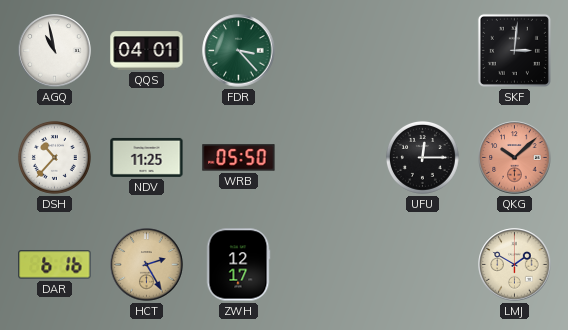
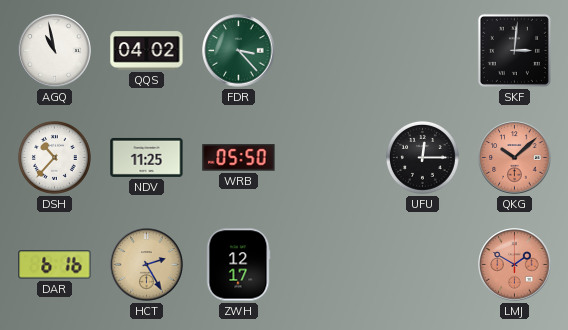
QQS: 04:01 -> 04:02
LMJ dial: cream -> salmon
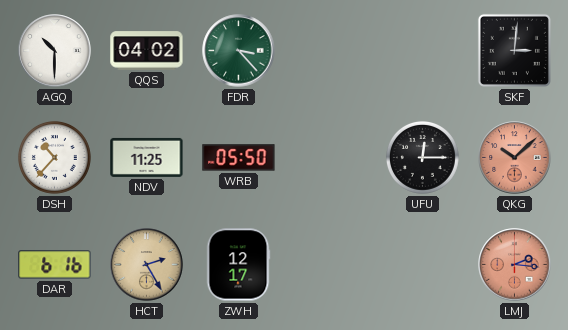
AGQ: 10:58 -> 10:30
LMJ: 1:50 -> 2:16
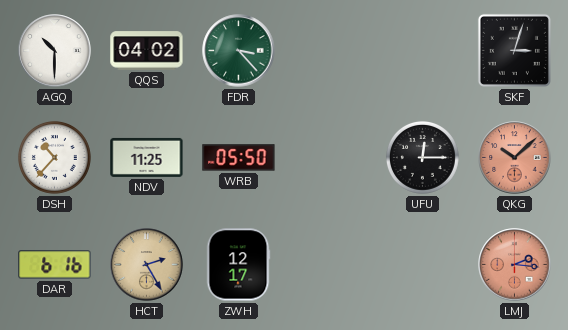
SKF: 3:01 -> 3:03
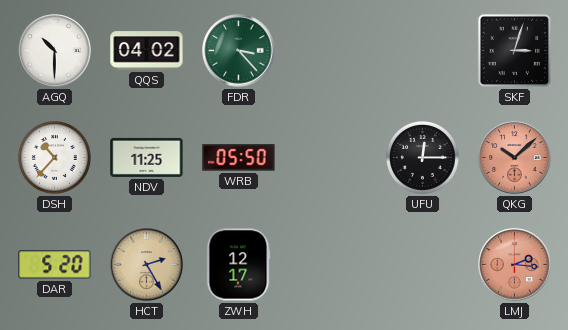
DAR: 6:16 -> 5:20
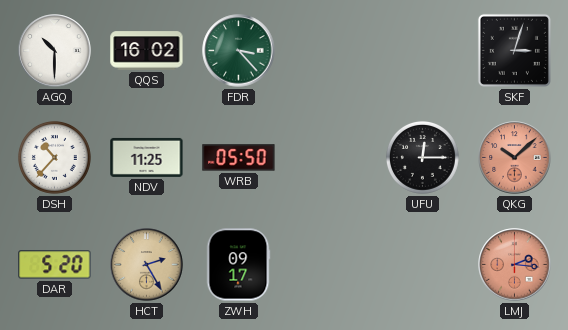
QQS: 04:02 -> 16:02
ZWH: 12:17 -> 09:17
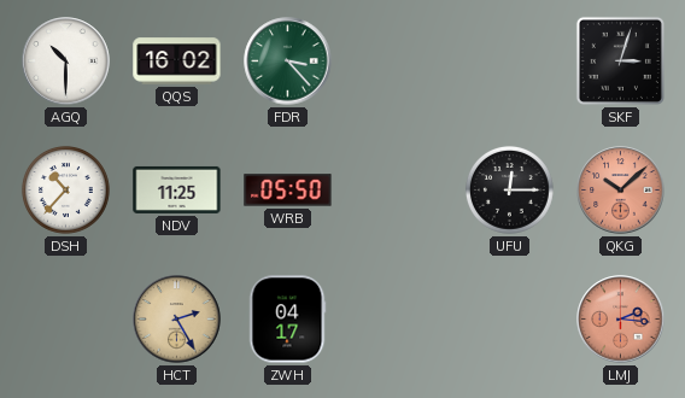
DAR: 5:20 -> none
ZWH: 09:17 -> 04:17
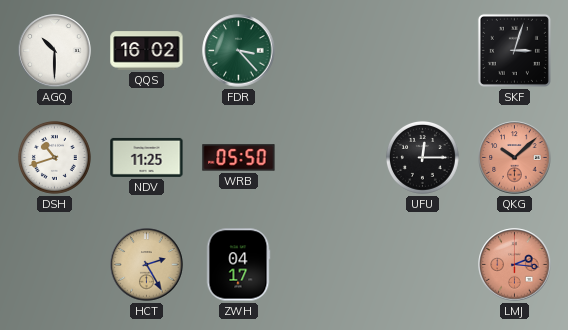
DSH: 10:37 -> 10:42
